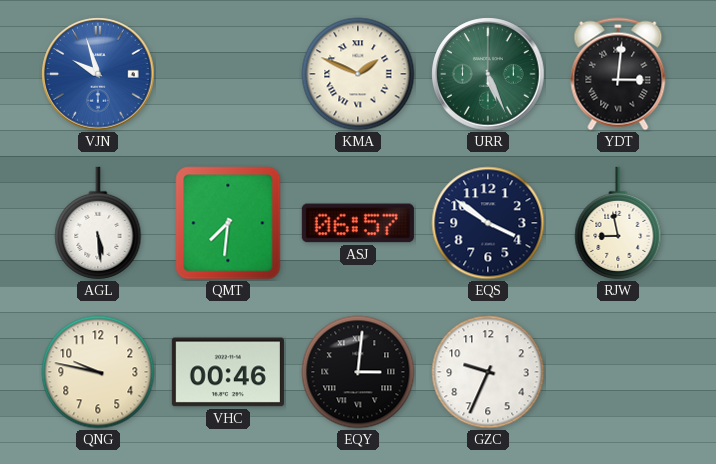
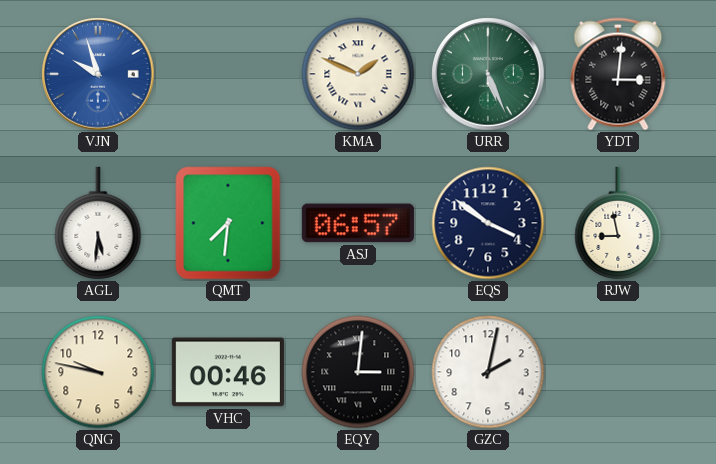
AGL: 5:29 -> 5:31
GZC: 9:34 -> 2:02
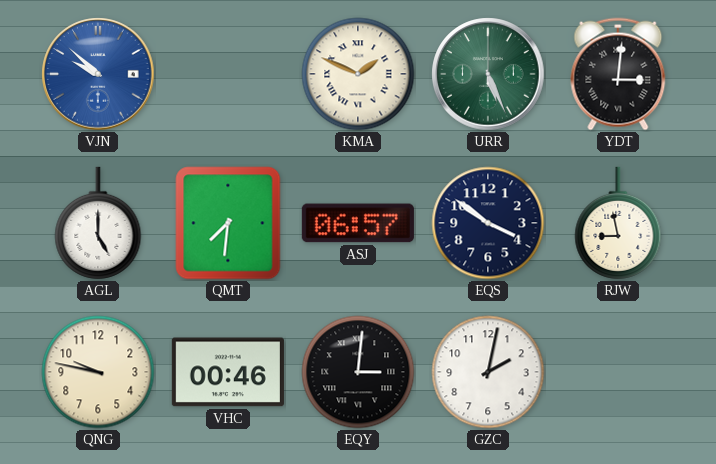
VJN: 9:57 -> 9:52
AGL: 5:31 -> 5:00
